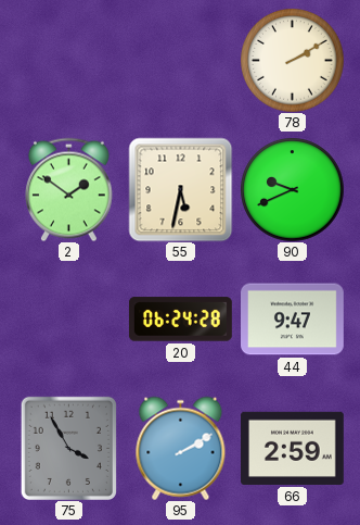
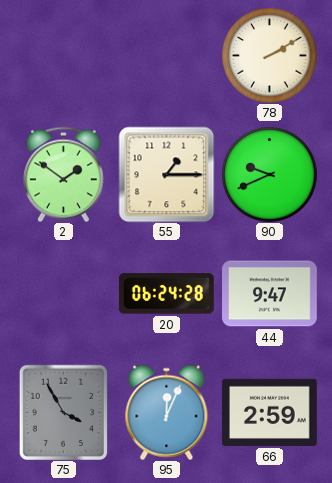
55: 5:32 -> 1:15
95: 2:10 -> 12:04
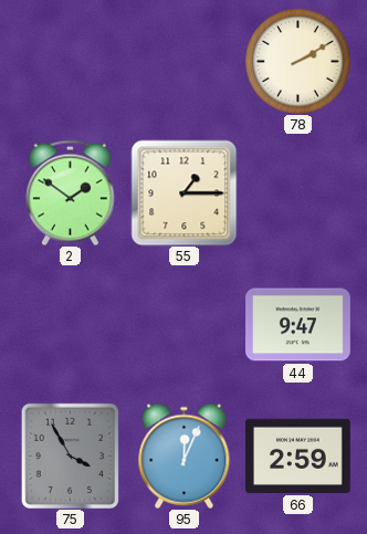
90: 9:41 -> none
20: 06:24 -> none
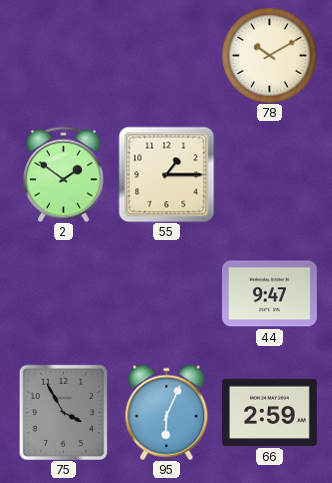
78: 2:10 -> 10:10
95: 12:04 -> 6:04
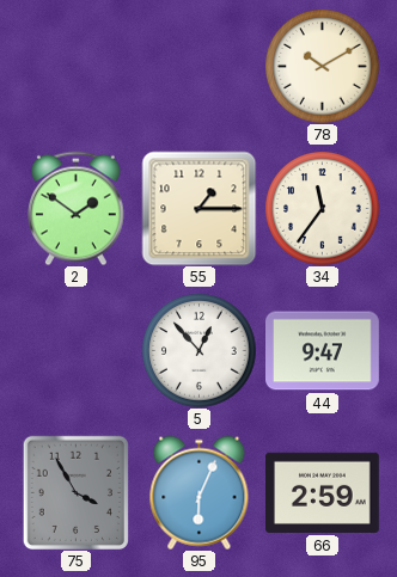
34: none -> 11:36
5: none -> 12:53
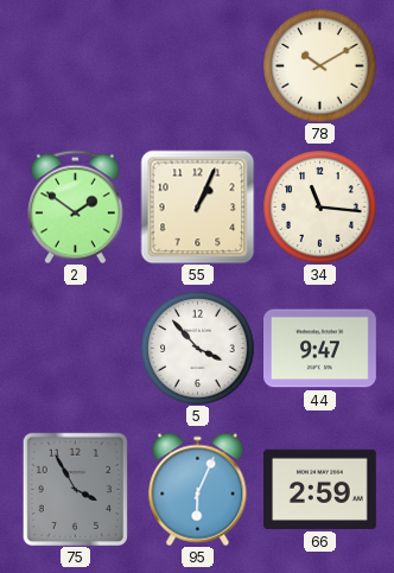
55: 1:15 -> 1:04
34: 11:36 -> 11:16
5: 12:53 -> 3:53
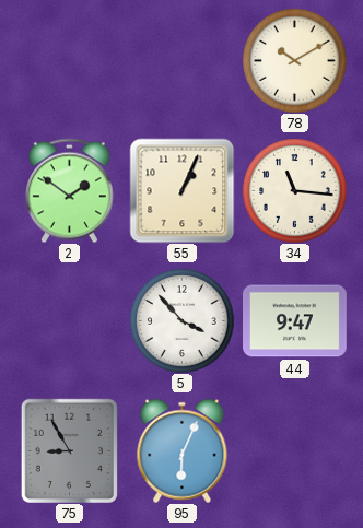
75: 3:55 -> 8:55
66: 2:59 -> none
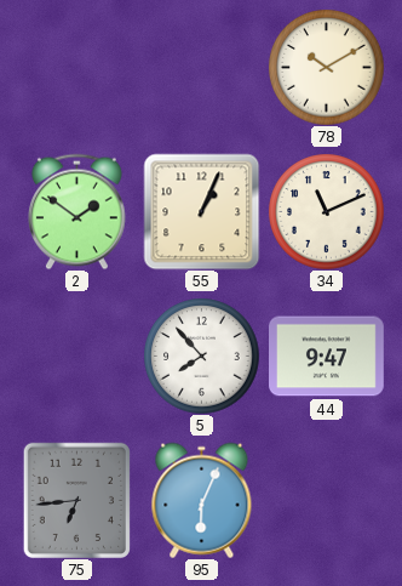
34: 11:16 -> 11:11
5: 3:53 -> 7:53
75: 8:55 -> 6:44
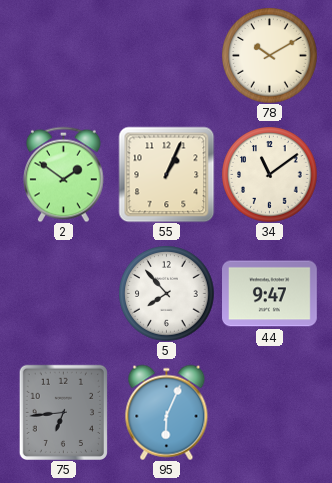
34: 11:11 -> 11:09
